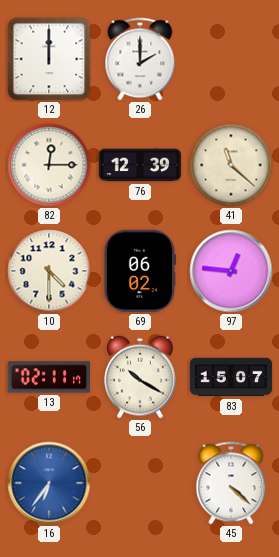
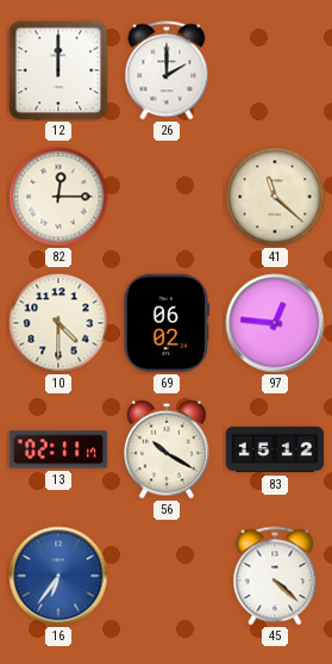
76: 12:39 -> none
83: 15:07 -> 15:12
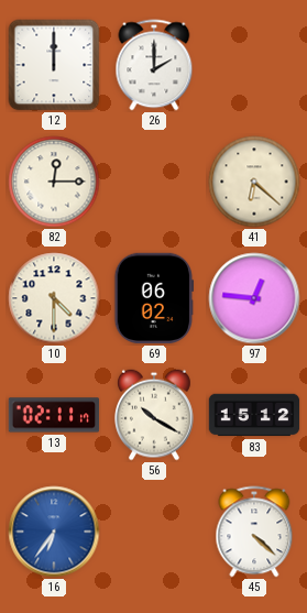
41: 11:22 -> 6:22
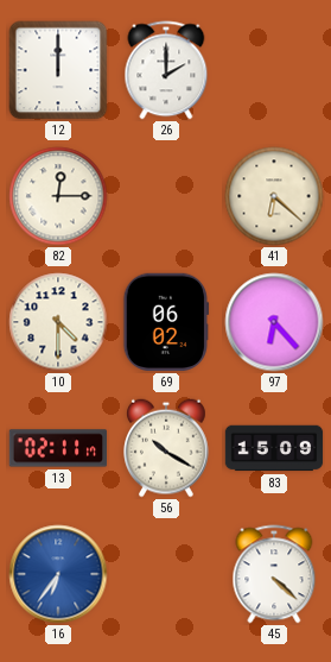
97: 12:46 -> 6:23
83: 15:12 -> 15:09
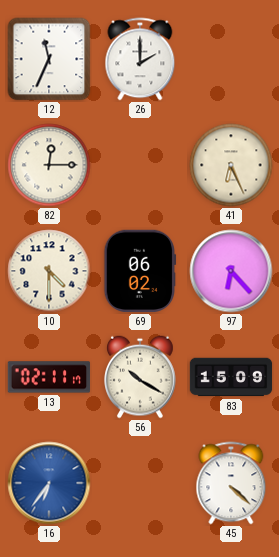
12: 12:00 -> 11:34
41: 6:22 -> 6:26
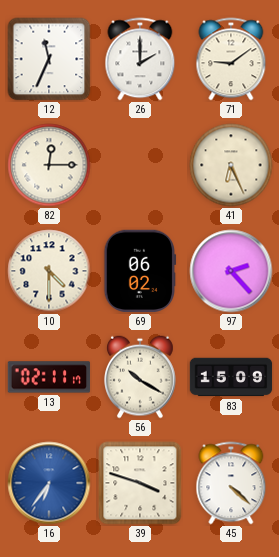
71: none -> 9:09
97: 6:23 -> 2:23
39: none -> 3:48
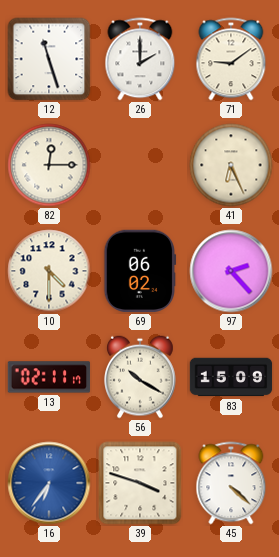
12: 11:34 -> 11:27
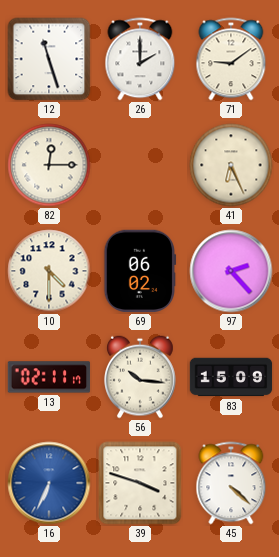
56: 10:20 -> 10:16
16: 6:36 -> 6:34
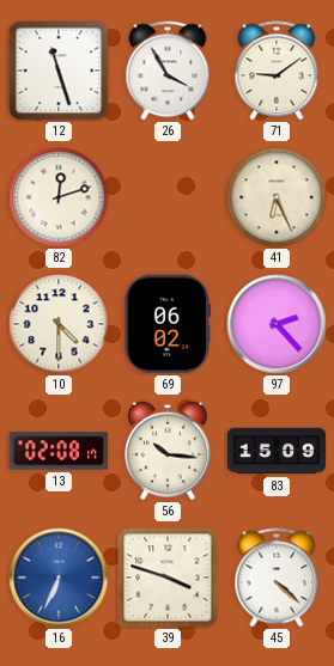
26: 2:00 -> 3:55
82: 12:15 -> 12:12
13: 02:11 -> 02:08
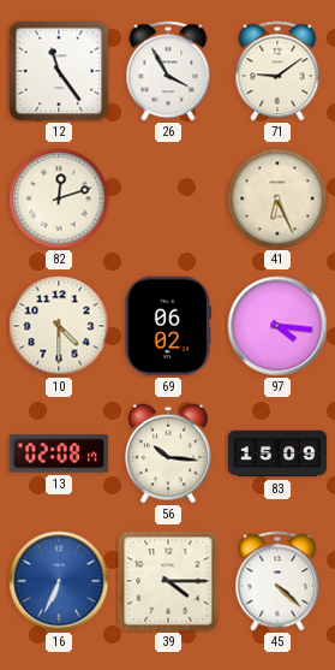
12: 11:27 -> 11:24
97: 2:23 -> 4:16
39: 3:48 -> 4:15
